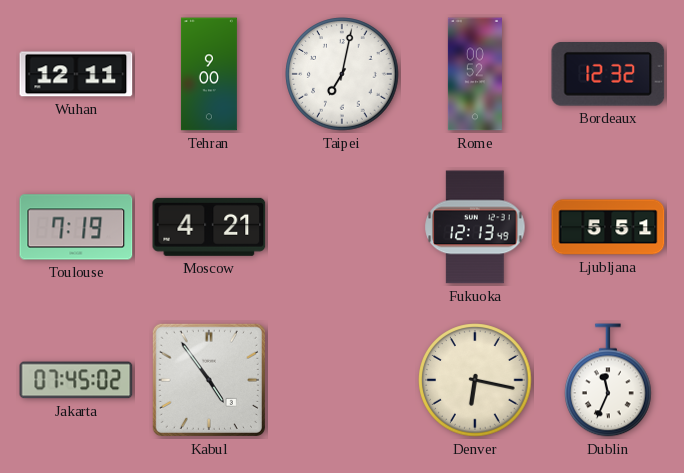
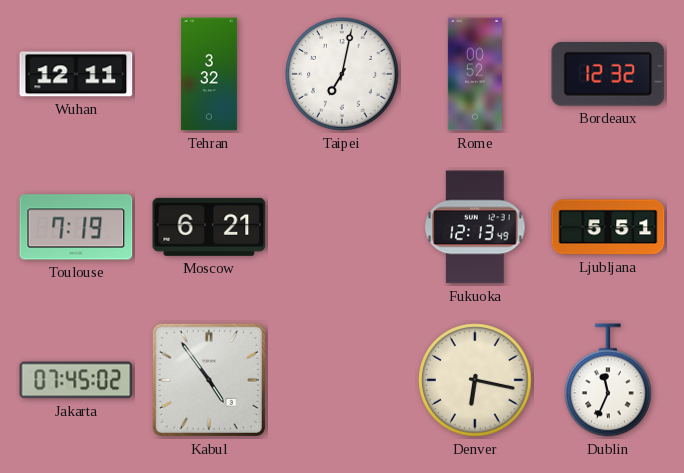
Tehran: 9:00 -> 3:32
Moscow: 4:21 -> 6:21
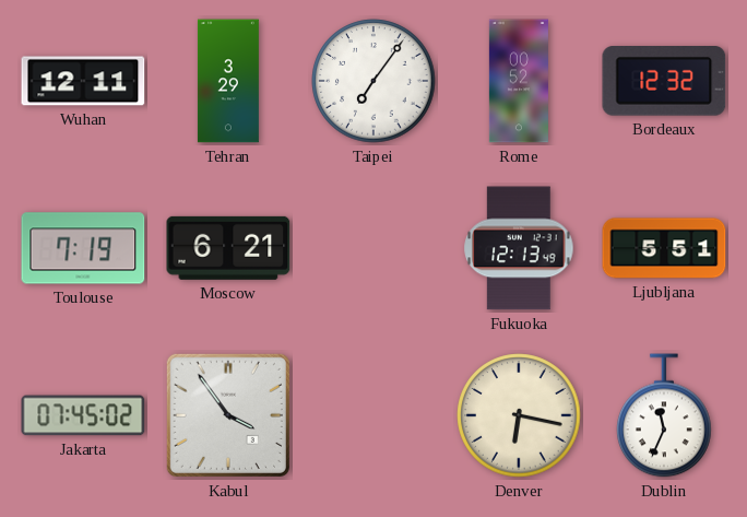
Tehran: 3:32 -> 3:29
Taipei: 7:02 -> 7:06
Kabul: 4:54 -> 3:54
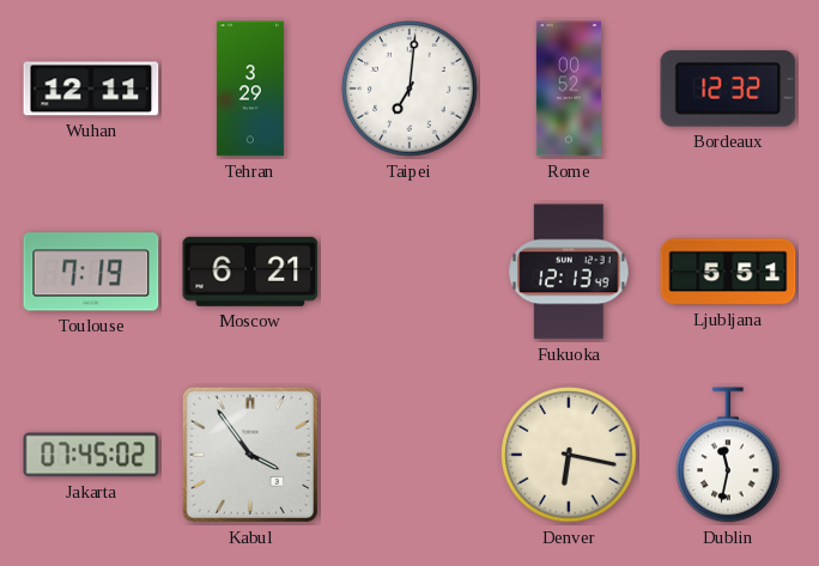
Taipei: 7:06 -> 7:01
Dublin: 11:34 -> 11:32
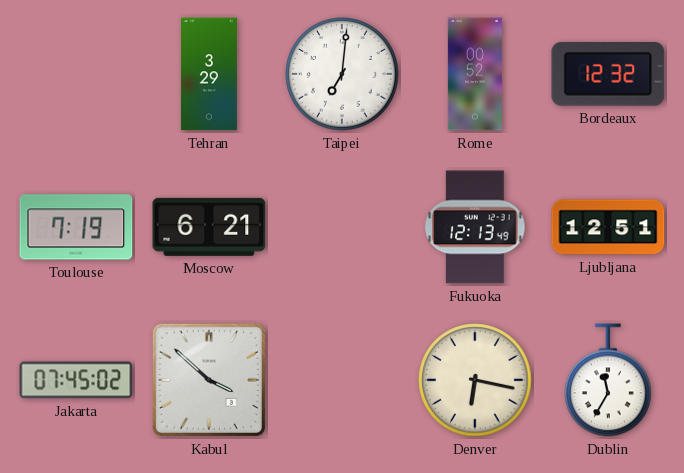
Wuhan: 12:11 -> none
Ljubljana: 5:51 -> 12:51
Kabul: 3:54 -> 3:52
Dublin: 11:32 -> 11:35
